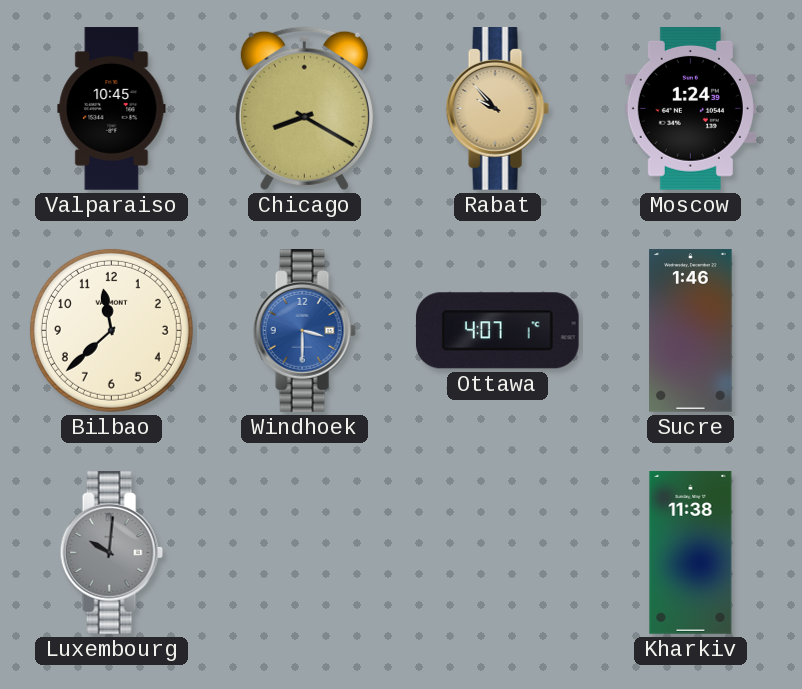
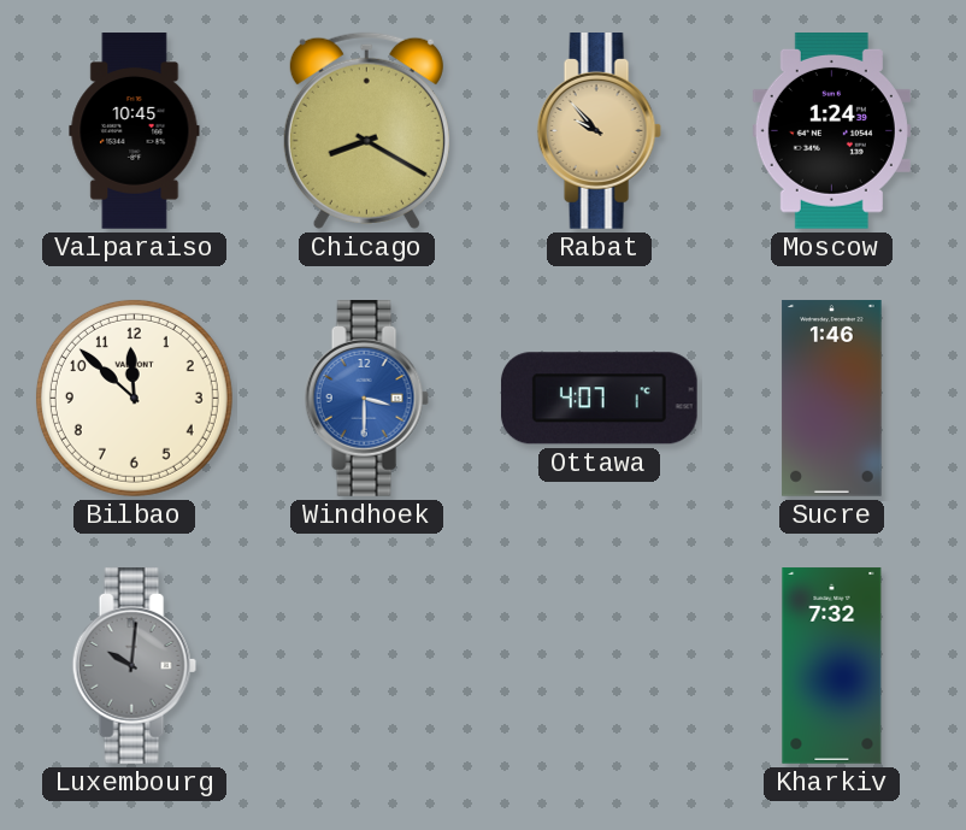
Bilbao: 11:38 -> 11:52
Kharkiv: 11:38 -> 7:32
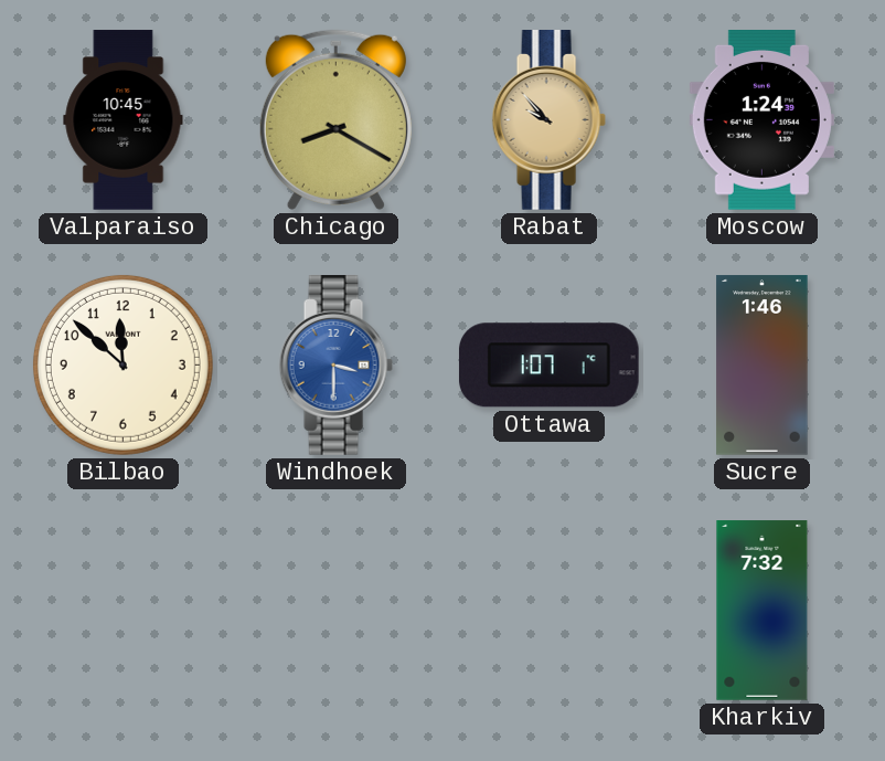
Ottawa: 4:07 -> 1:07
Luxembourg: 10:01 -> none
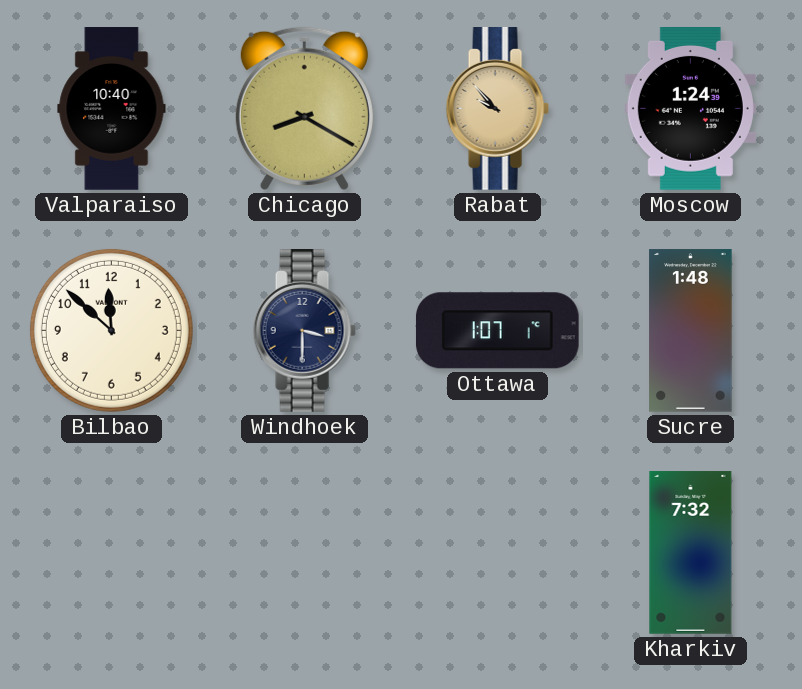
Valparaiso: 10:45 -> 10:40
Windhoek dial: blue -> navy
Sucre: 1:46 -> 1:48
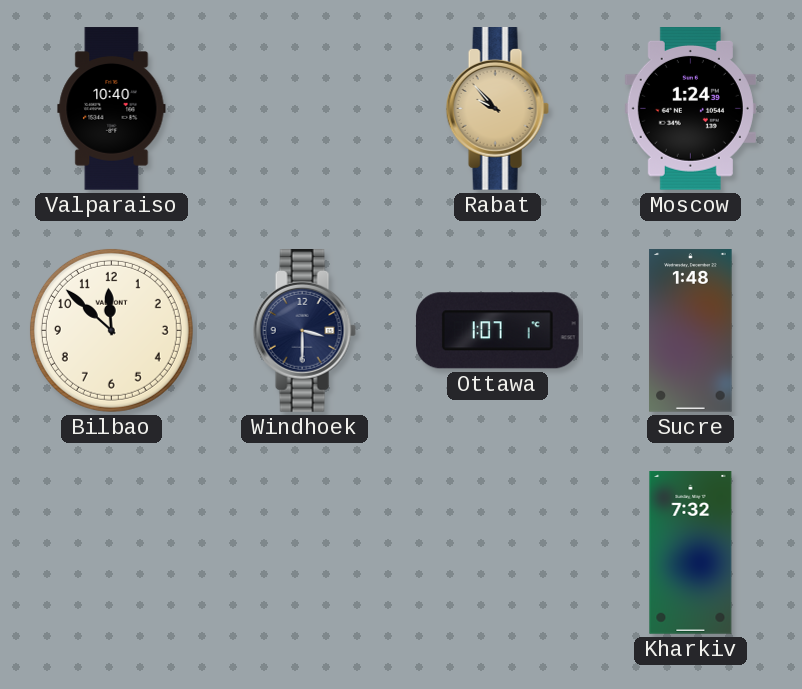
Chicago: 8:20 -> none
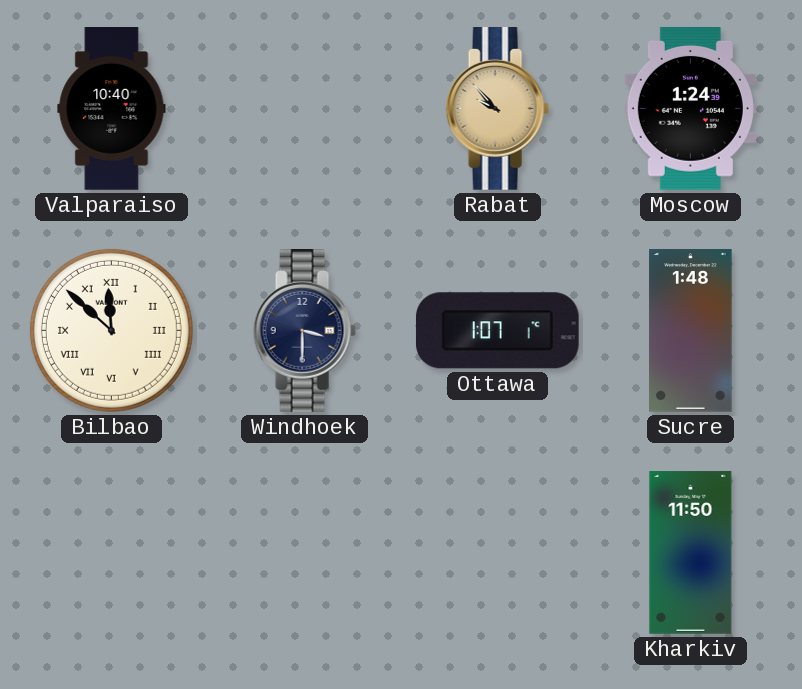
Bilbao numerals: Arabic -> Roman
Kharkiv: 7:32 -> 11:50
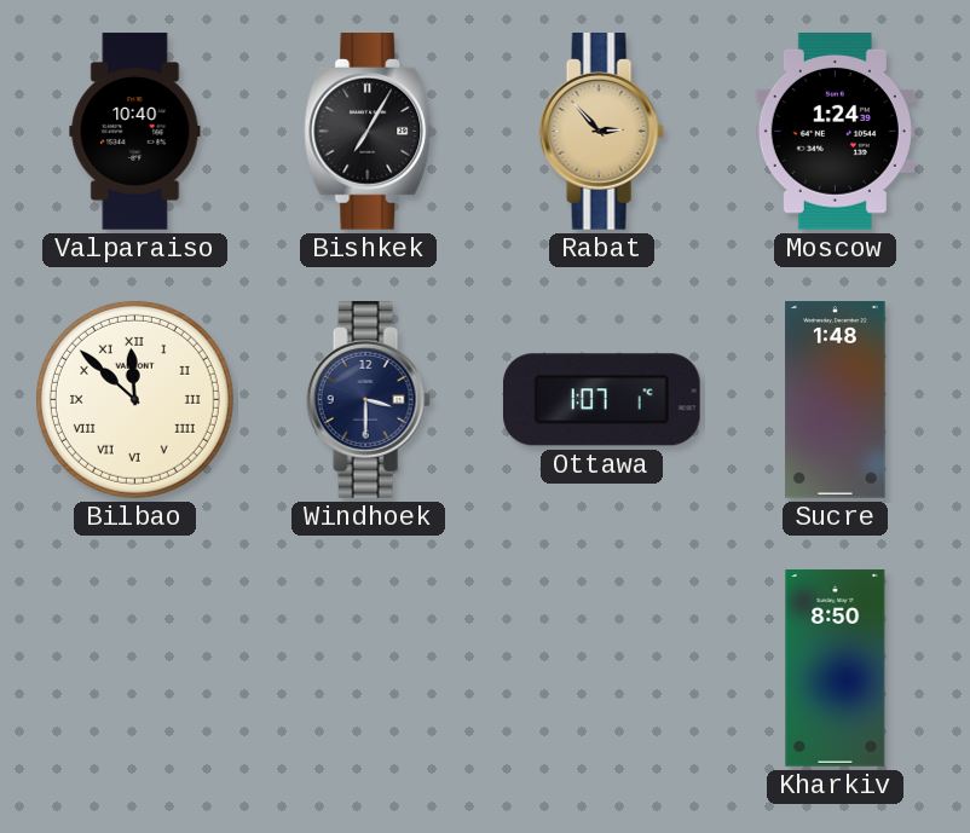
Bishkek: none -> 7:05
Rabat: 9:53 -> 2:53
Kharkiv: 11:50 -> 8:50
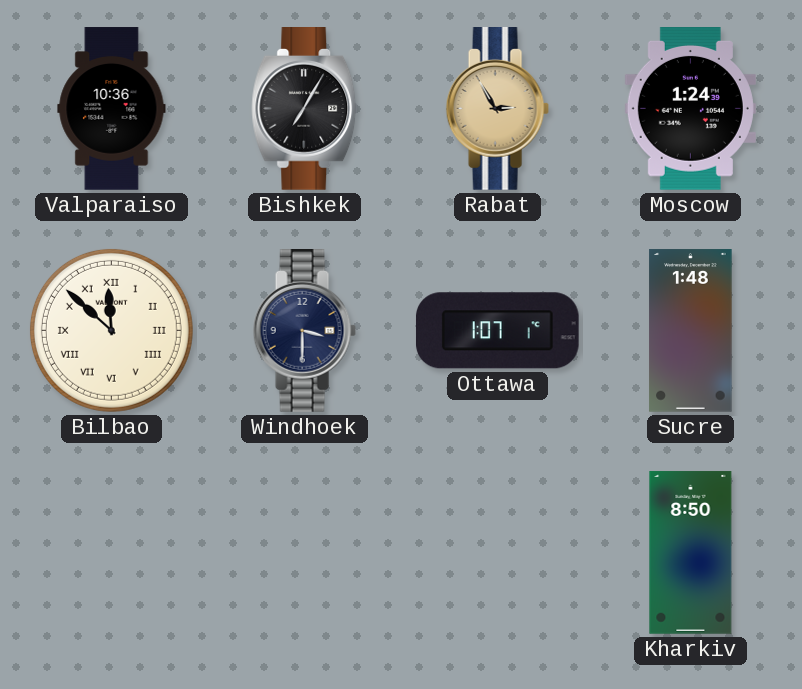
Valparaiso: 10:40 -> 10:36
Rabat: 2:53 -> 2:55
